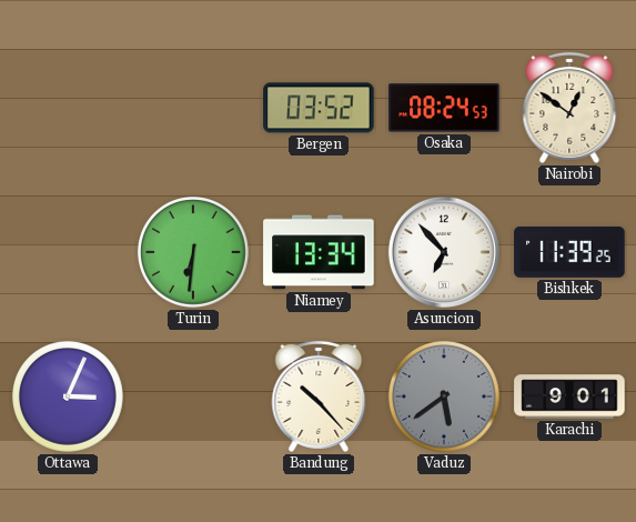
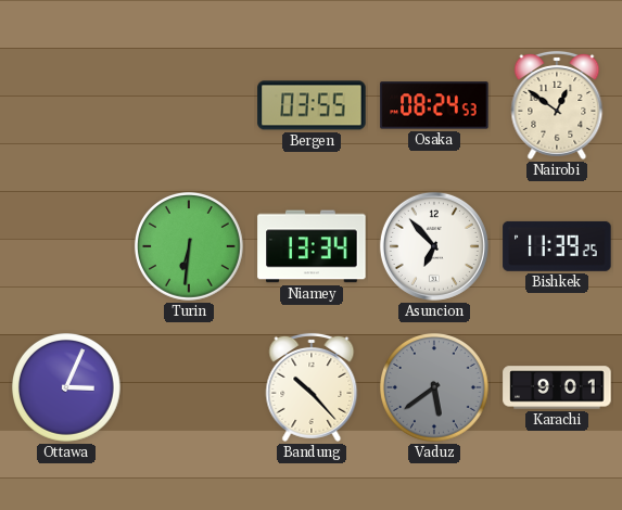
Bergen: 03:52 -> 03:55
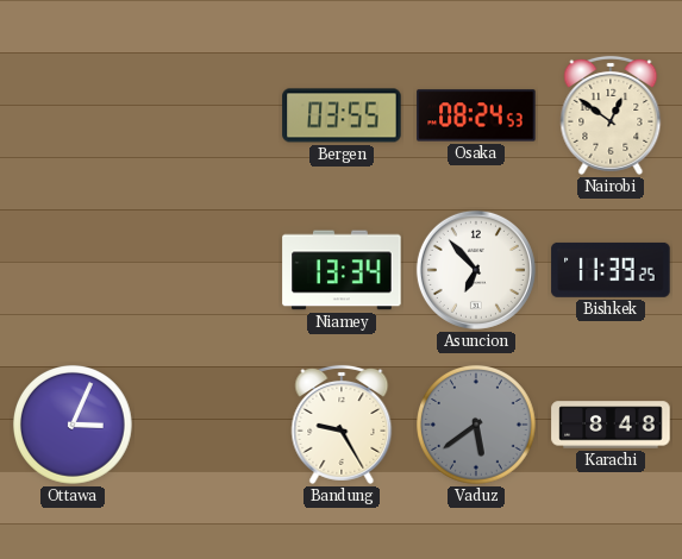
Turin: 6:31 -> none
Bandung: 10:23 -> 9:25
Karachi: 9:01 -> 8:48
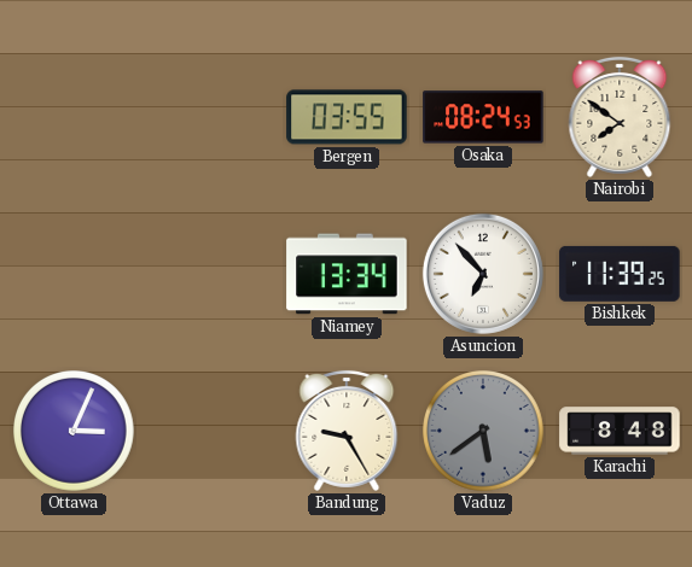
Nairobi: 12:51 -> 7:51
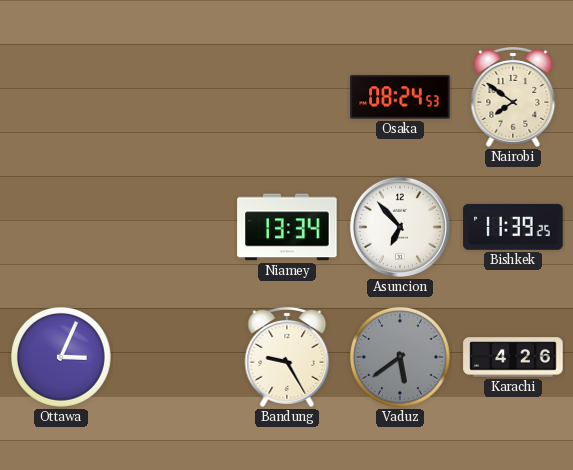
Bergen: 03:55 -> none
Karachi: 8:48 -> 4:26
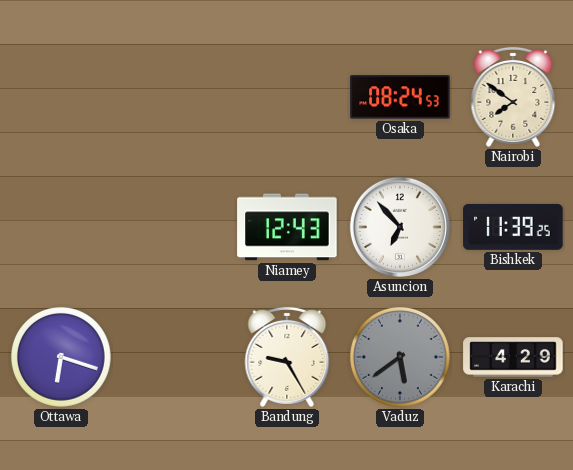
Niamey: 13:34 -> 12:43
Ottawa: 3:04 -> 6:18
Karachi: 4:26 -> 4:29
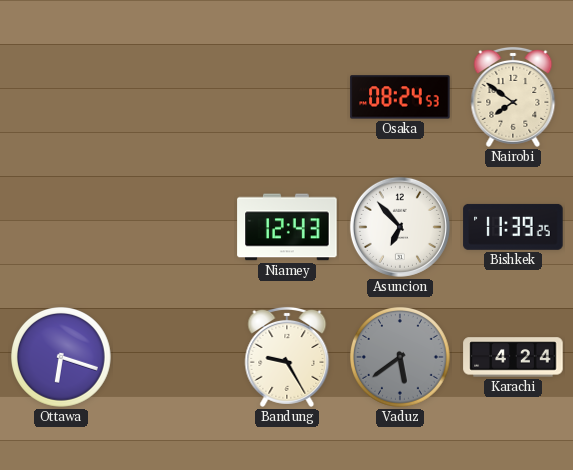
Karachi: 4:29 -> 4:24
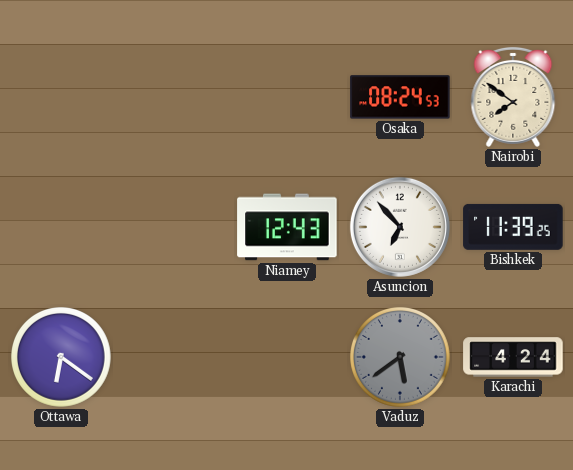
Ottawa: 6:18 -> 6:21
Bandung: 9:25 -> none
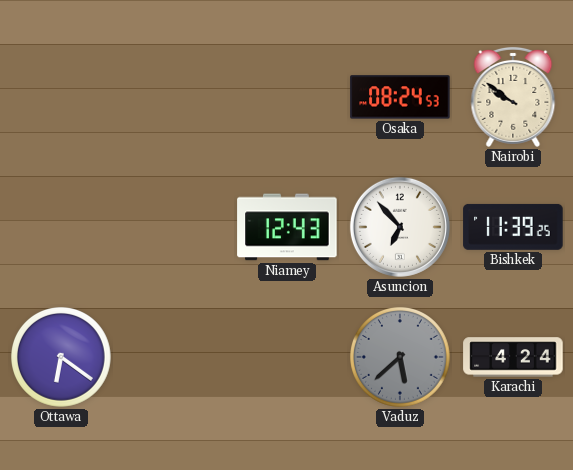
Nairobi: 7:51 -> 9:51
Vaduz: 5:39 -> 5:38
